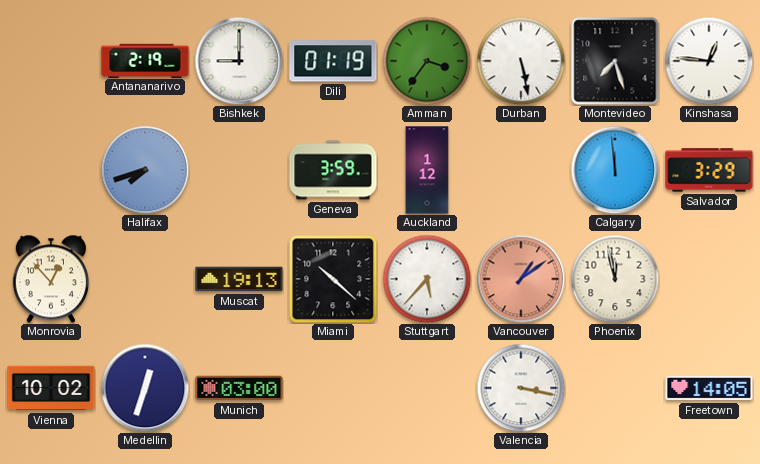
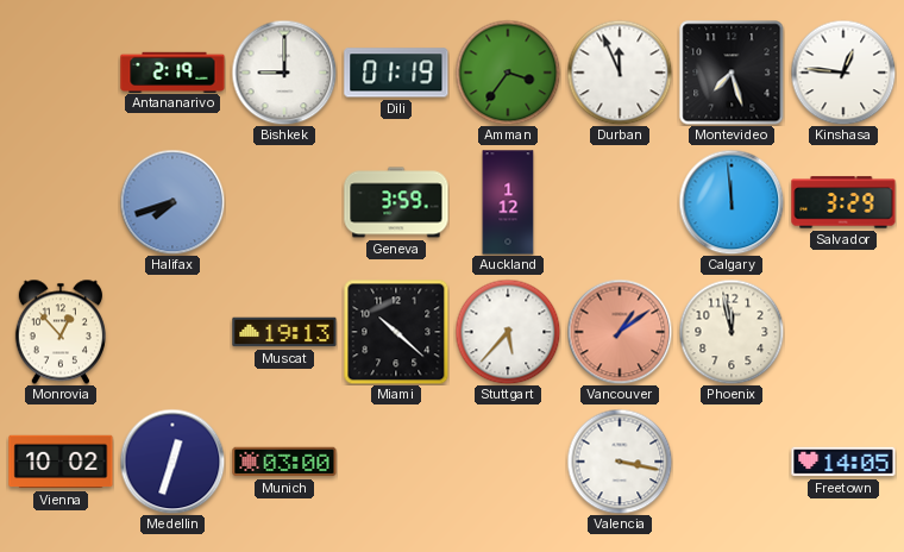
Durban: 5:28 -> 11:56
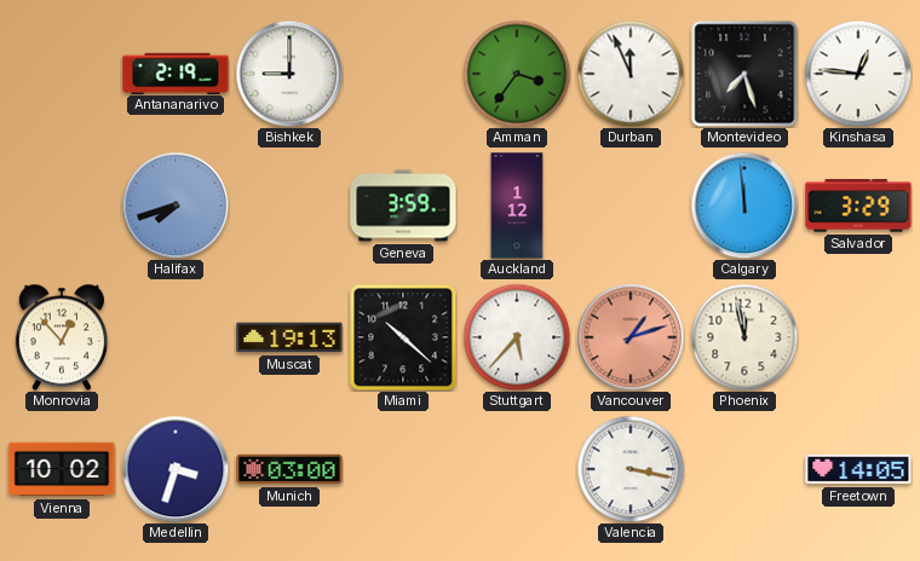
Dili: 01:19 -> none
Vancouver: 1:09 -> 1:12
Medellin: 12:33 -> 3:33
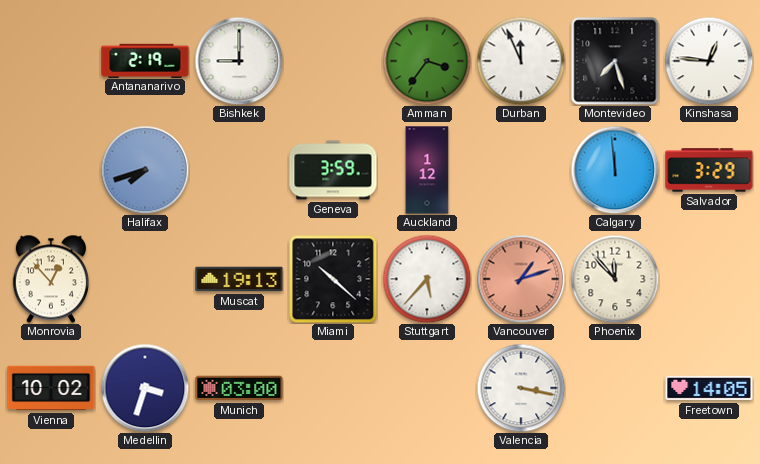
Phoenix: 11:58 -> 11:53
